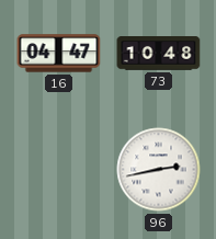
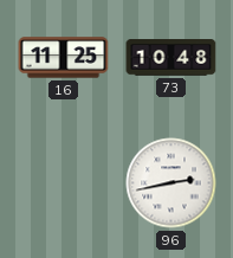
16: 04:47 -> 11:25
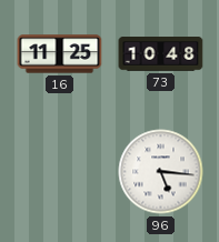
96: 2:43 -> 5:16
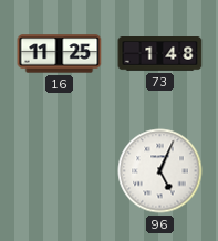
73: 10:48 -> 1:48
96: 5:16 -> 5:04
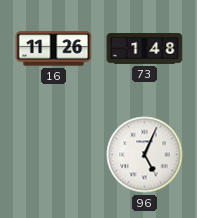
16: 11:25 -> 11:26
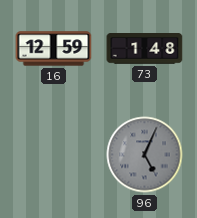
16: 11:26 -> 12:59
96 dial: white -> grey
